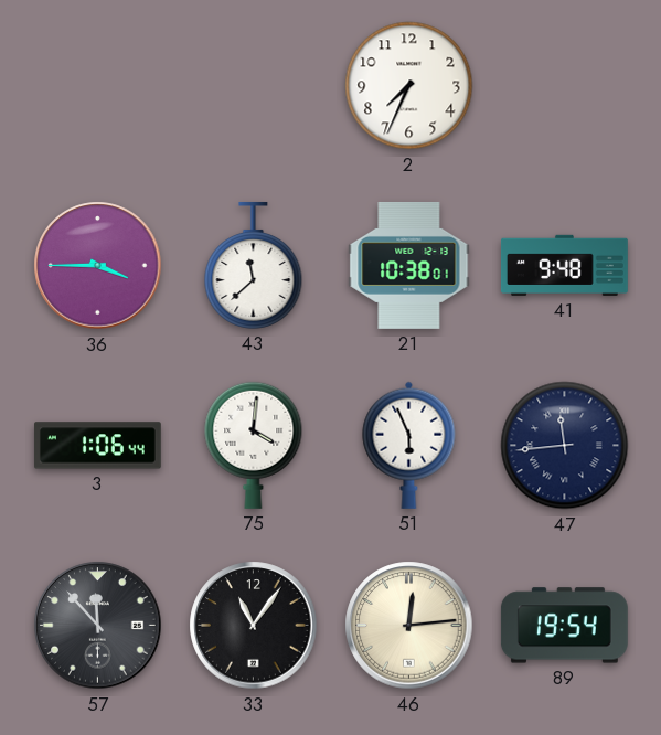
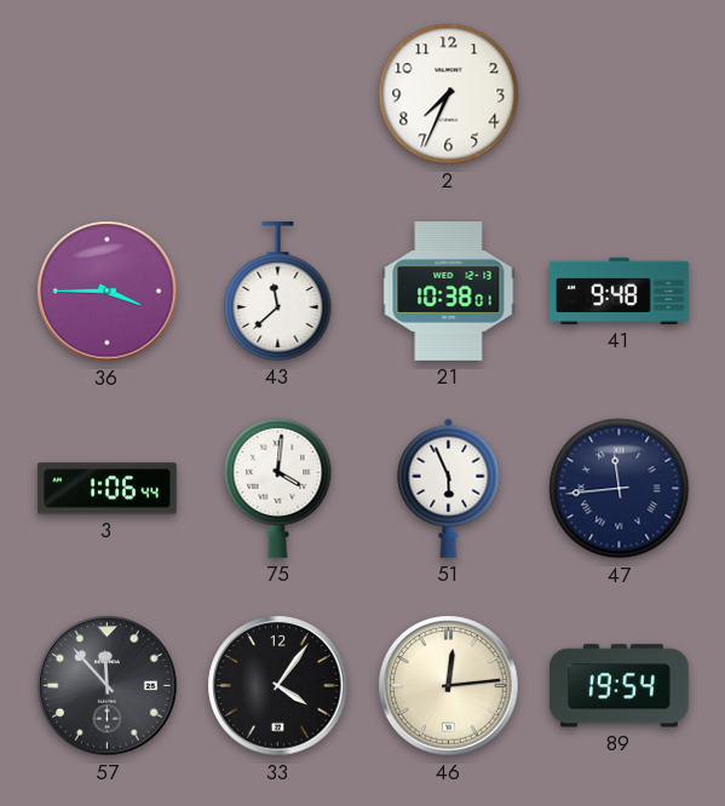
33: 11:06 -> 4:06
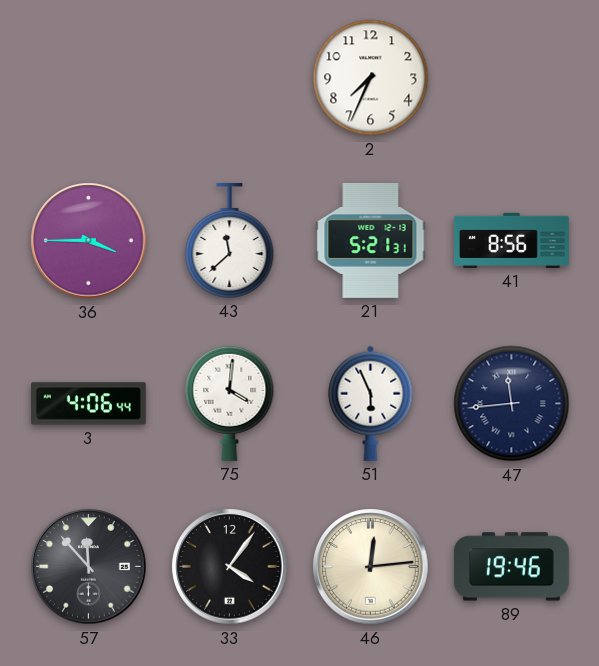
21: 10:38 -> 5:21
41: 9:48 -> 8:56
3: 1:06 -> 4:06
89: 19:54 -> 19:46
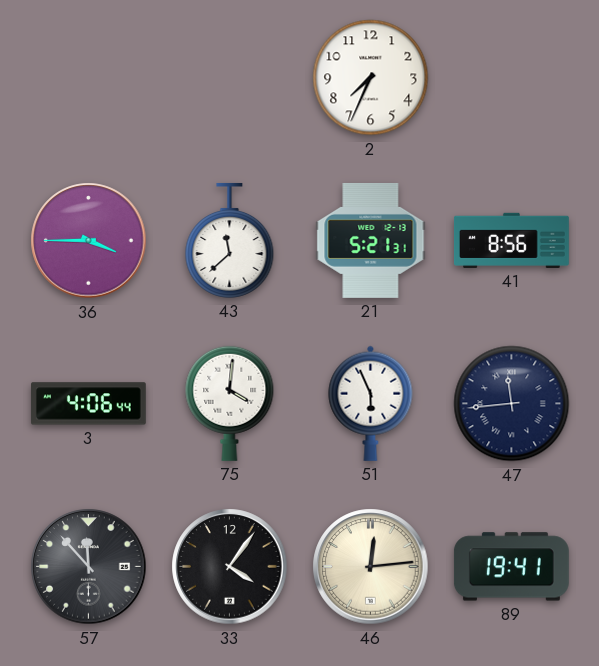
89: 19:46 -> 19:41
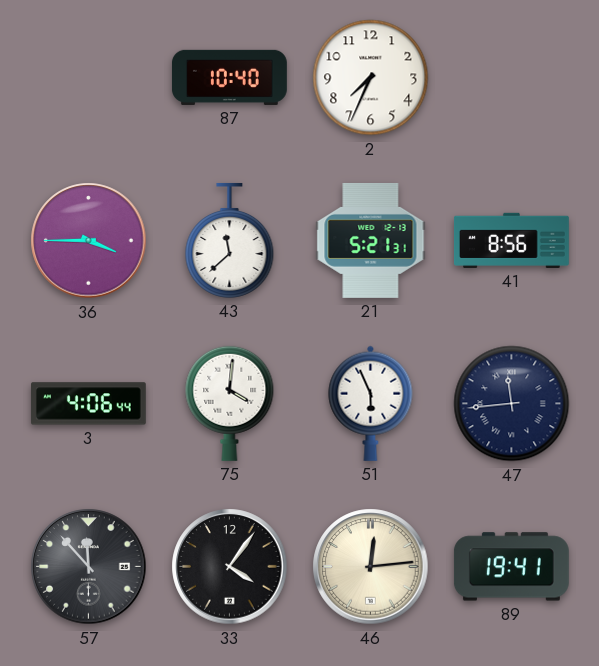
87: none -> 10:40
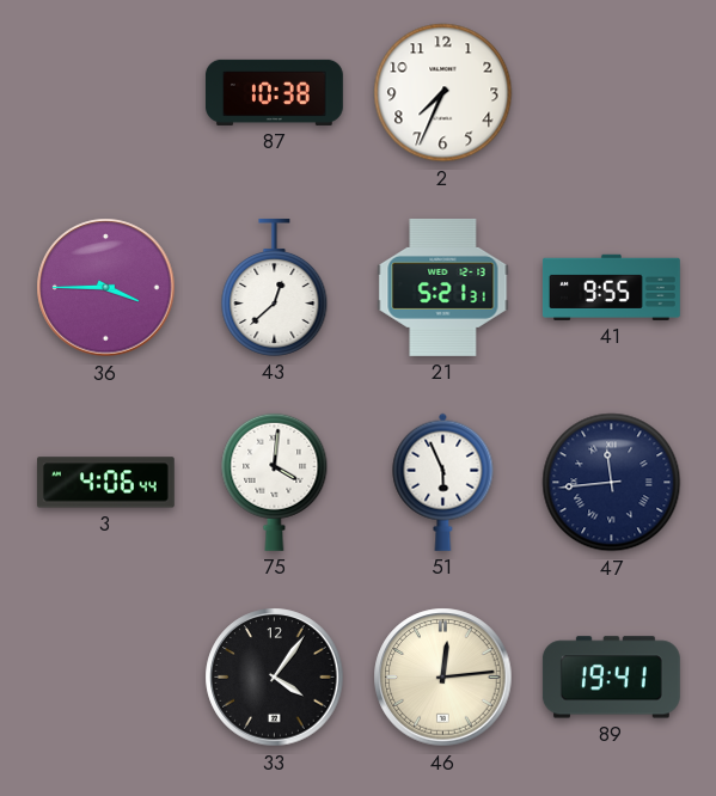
87: 10:40 -> 10:38
43: 11:38 -> 12:38
41: 8:56 -> 9:55
57: 11:53 -> none
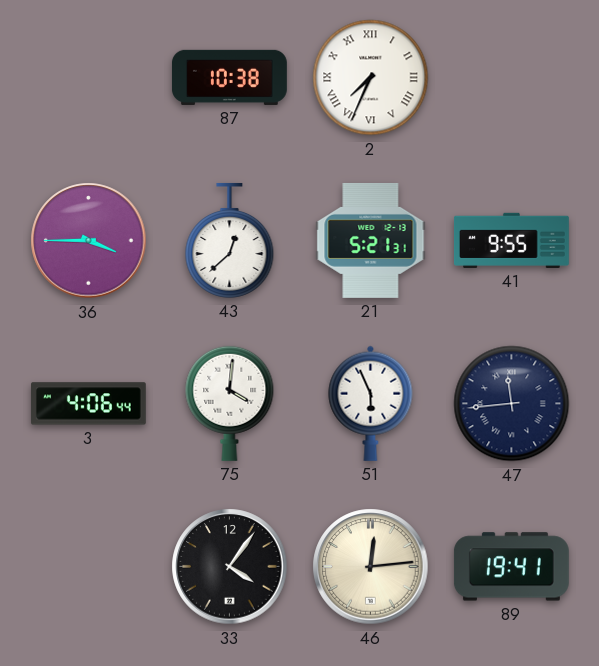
2 numerals: Arabic -> Roman
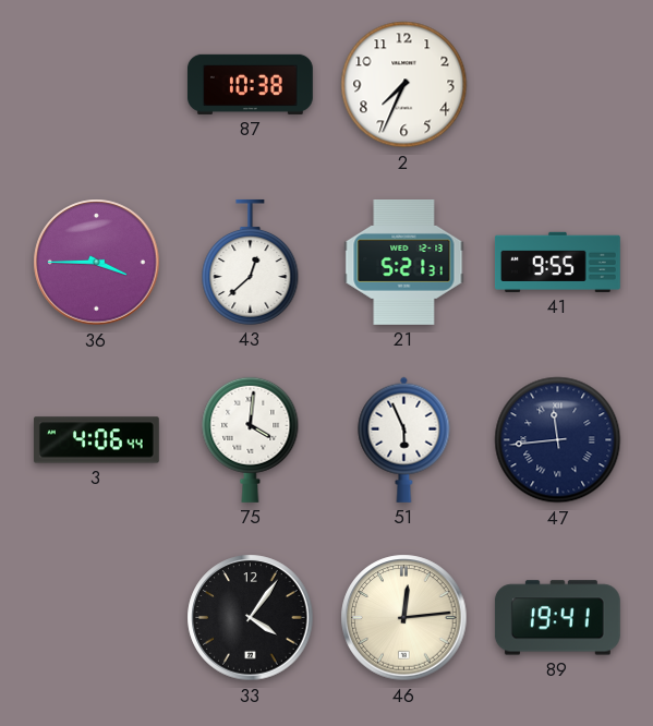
2 numerals: Roman -> Arabic
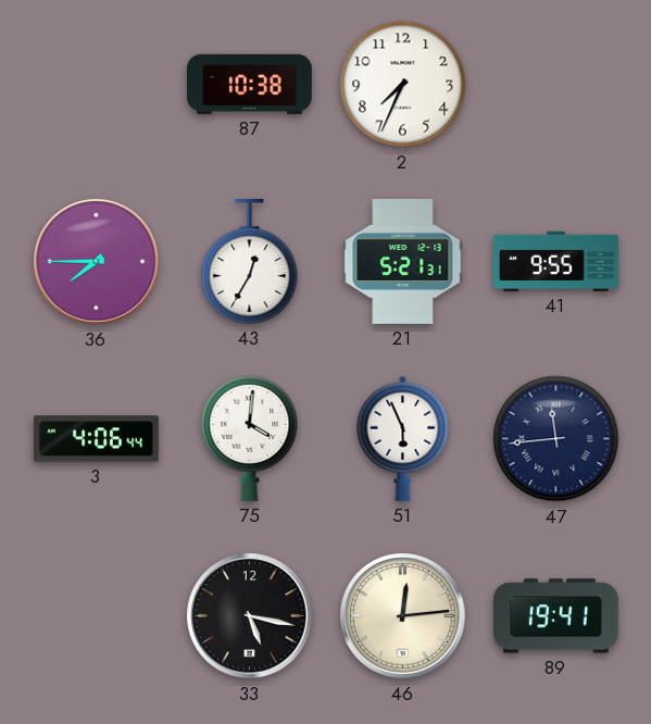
36: 3:45 -> 7:45
43: 12:38 -> 12:35
33: 4:06 -> 5:17
